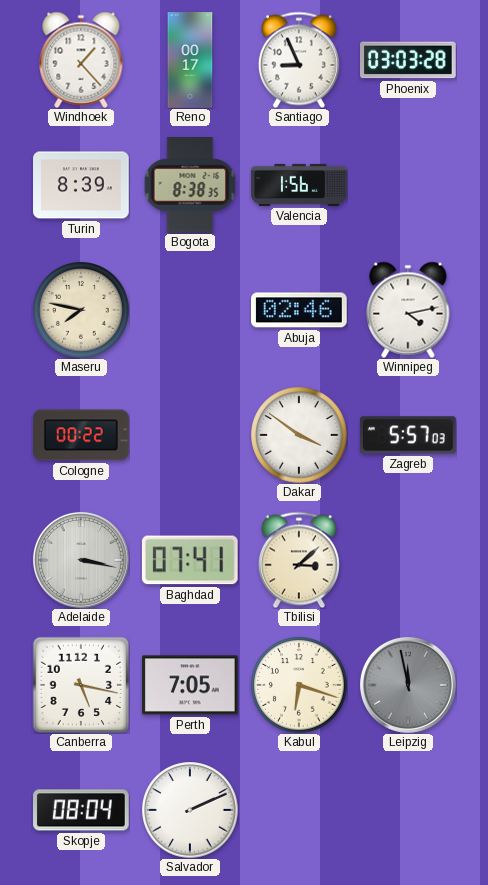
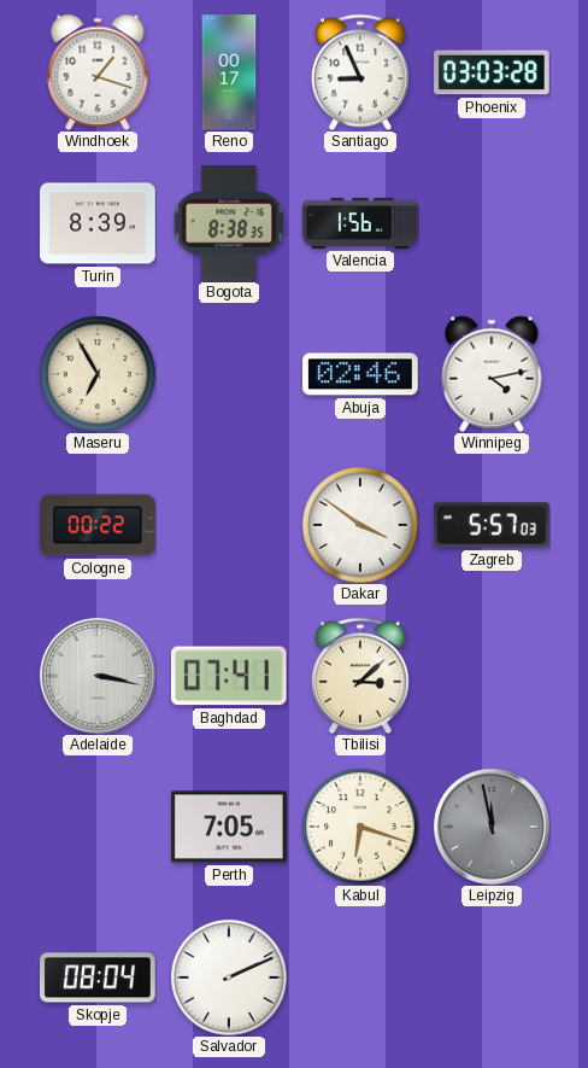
Windhoek: 1:23 -> 1:18
Maseru: 7:47 -> 6:55
Canberra: 5:17 -> none
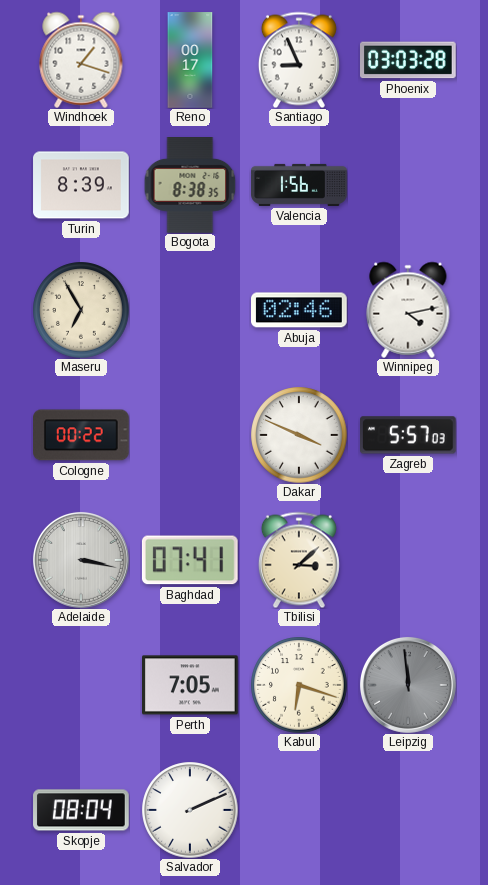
Dakar: 3:51 -> 3:49
Leipzig: 11:58 -> 11:59
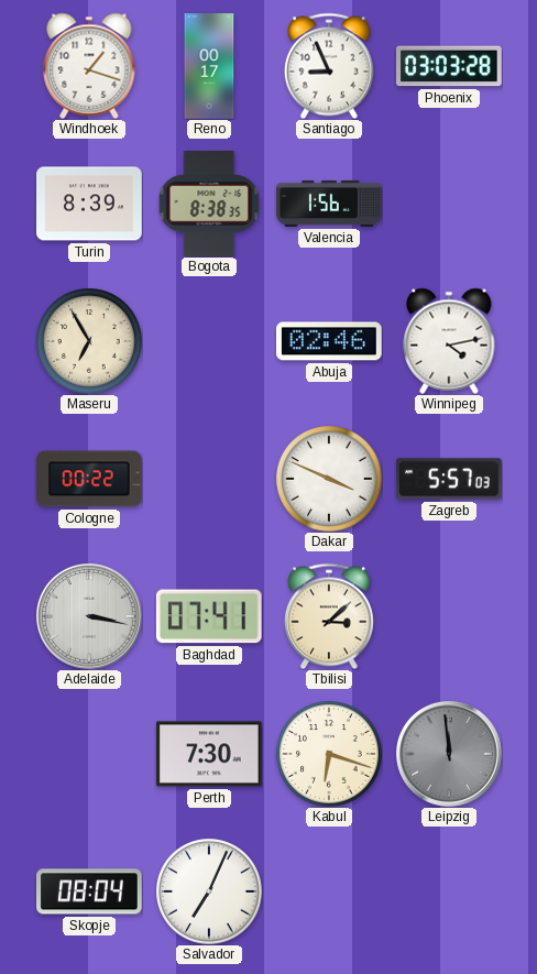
Perth: 7:05 -> 7:30
Salvador: 2:11 -> 7:04
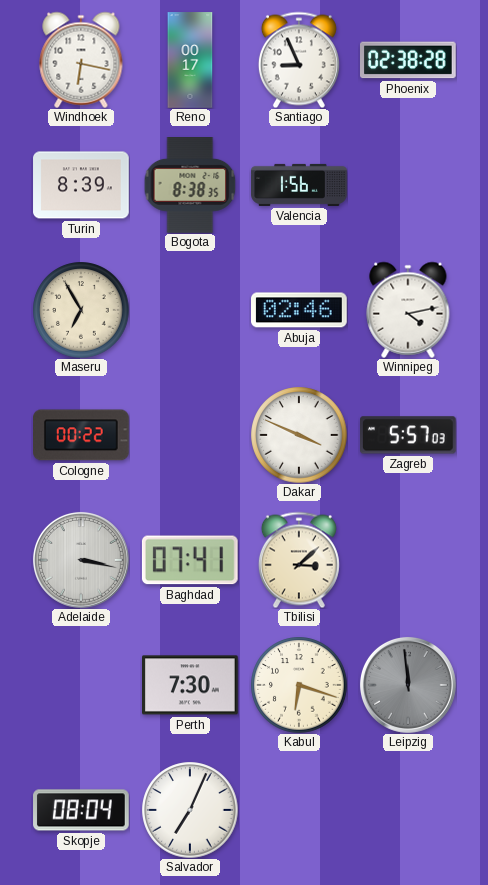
Windhoek: 1:18 -> 6:17
Phoenix: 03:03 -> 02:38
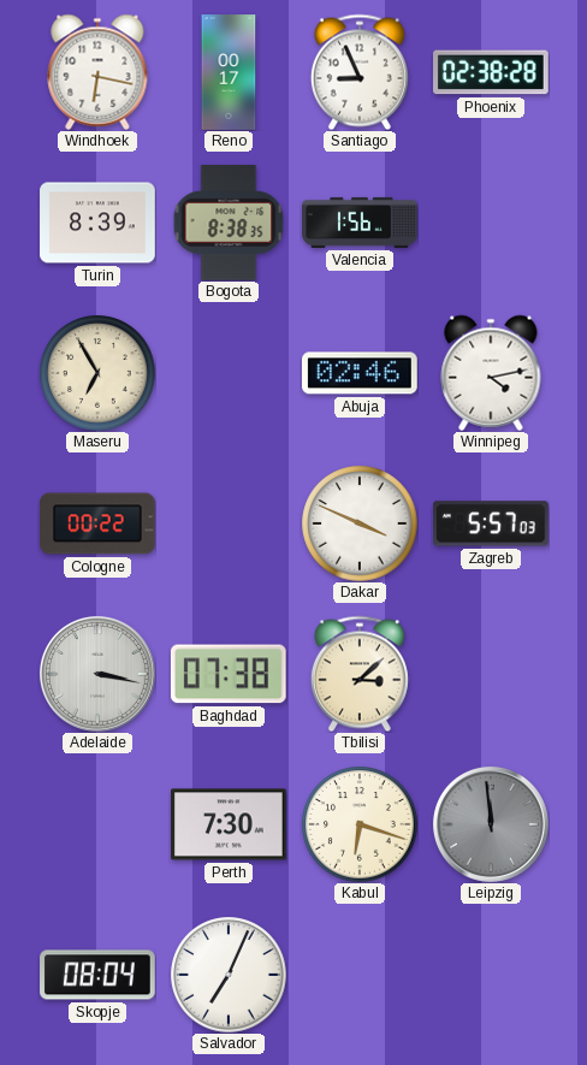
Baghdad: 07:41 -> 07:38
